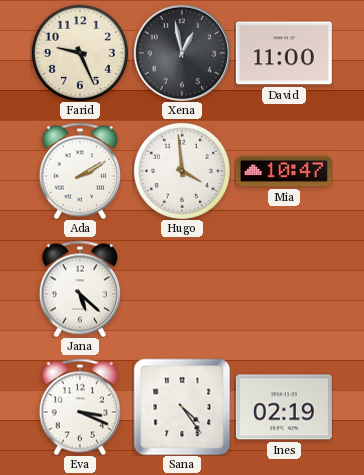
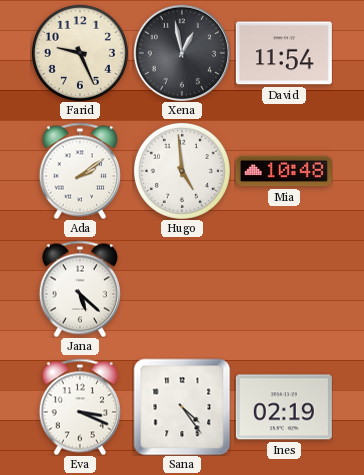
David: 11:00 -> 11:54
Ada: 2:10 -> 2:09
Hugo: 3:59 -> 4:59
Mia: 10:47 -> 10:48
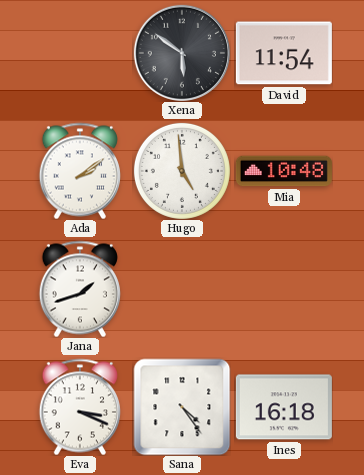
Farid: 9:26 -> none
Xena: 12:58 -> 5:51
Jana: 5:22 -> 1:42
Ines: 02:19 -> 16:18
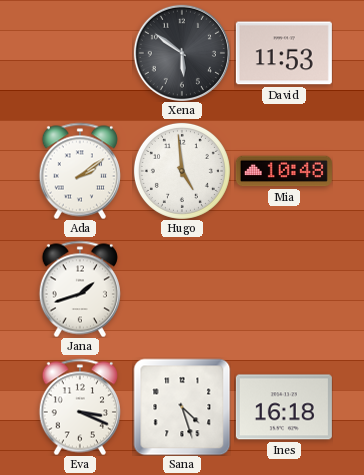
David: 11:54 -> 11:53
Sana: 4:24 -> 4:27
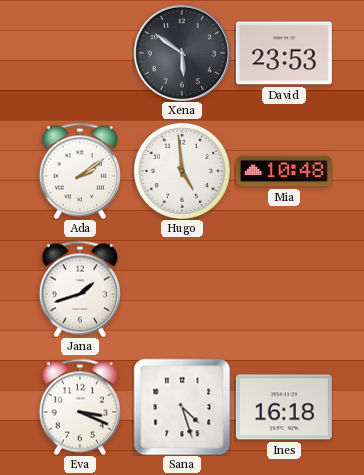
David: 11:53 -> 23:53
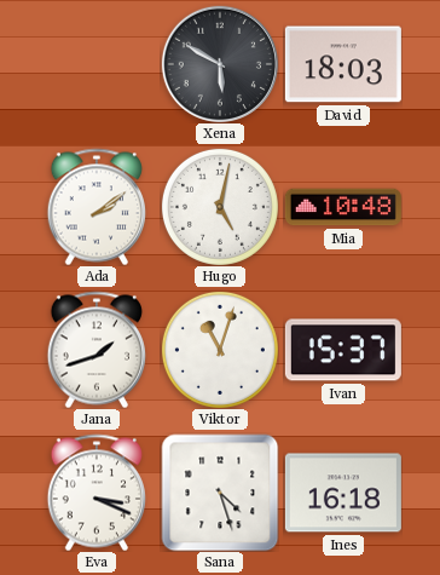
Xena: 5:51 -> 5:50
David: 23:53 -> 18:03
Hugo: 4:59 -> 5:02
Viktor: none -> 11:03
Ivan: none -> 15:37
